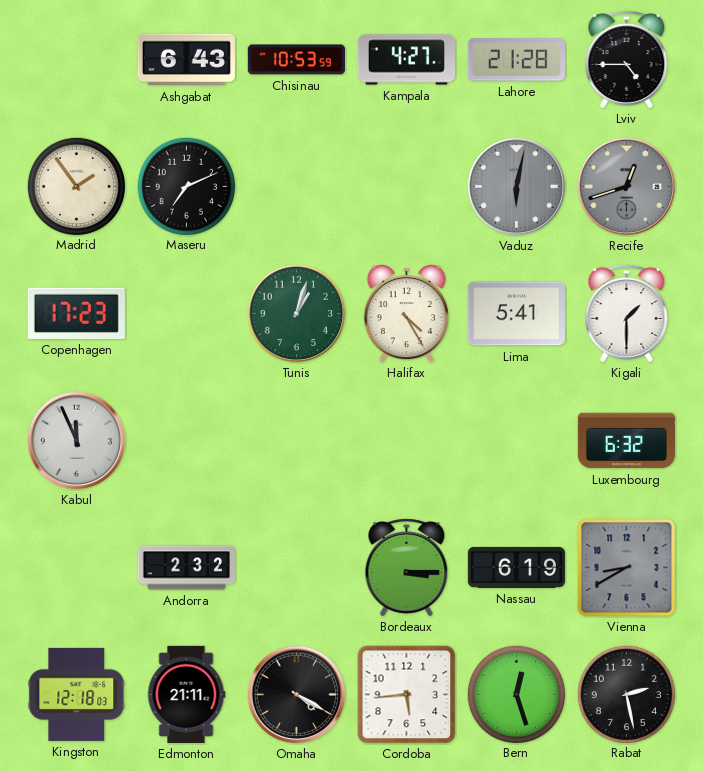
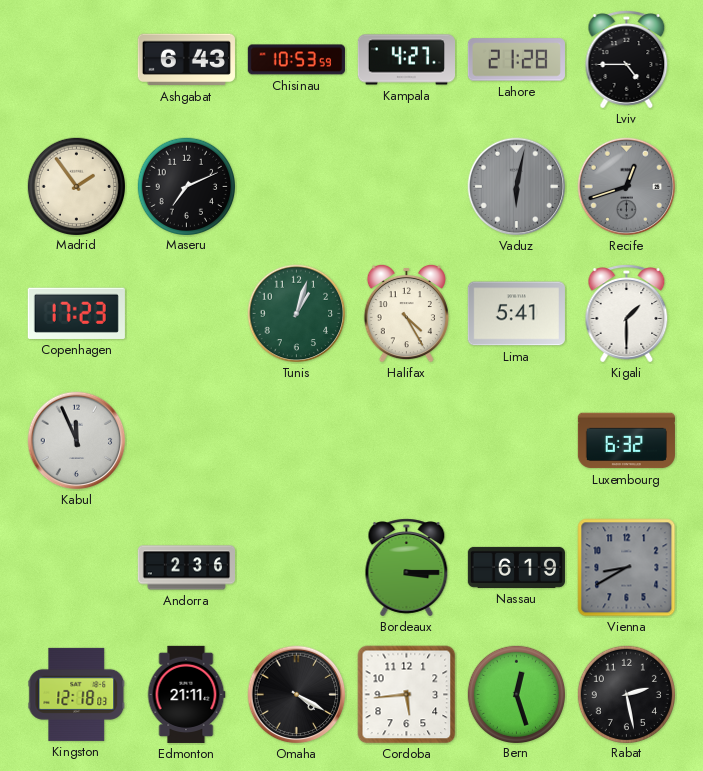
Andorra: 2:32 -> 2:36
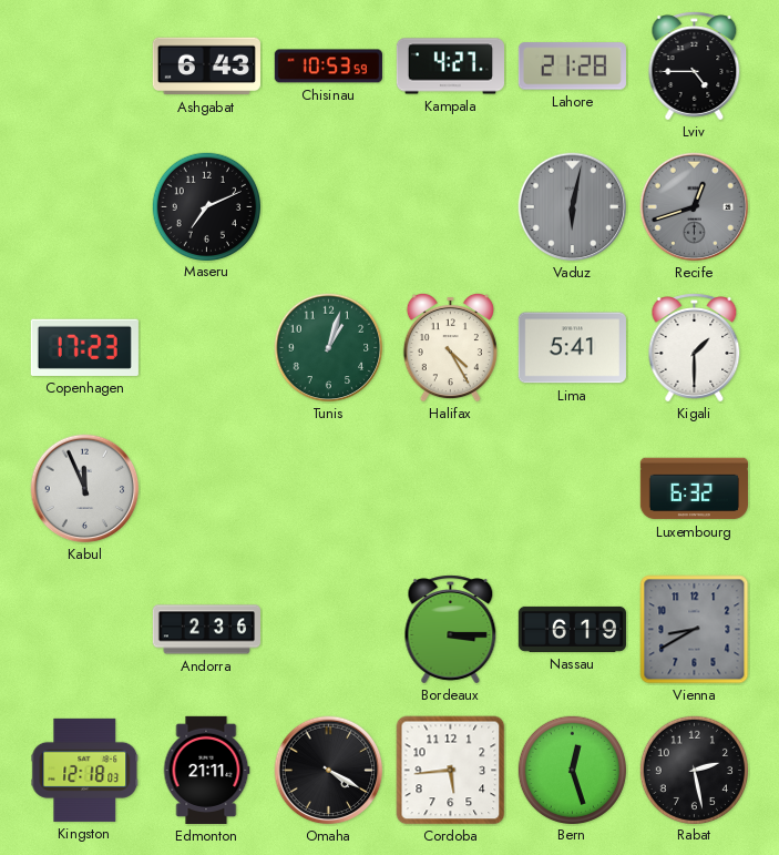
Madrid: 1:54 -> none
